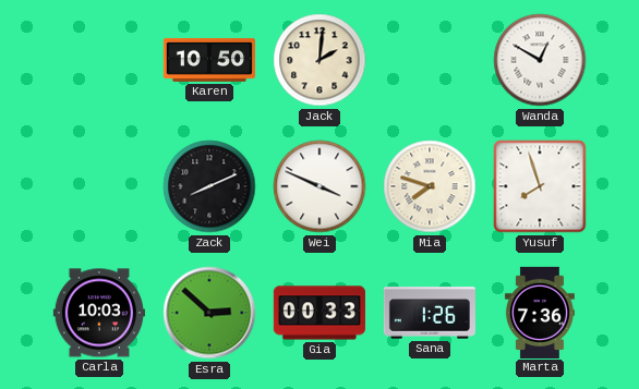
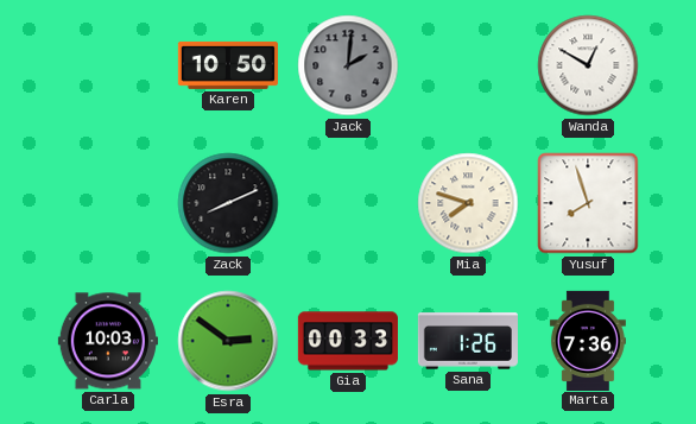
Jack dial: cream -> grey
Wei: 3:49 -> none
Esra: 2:52 -> 2:51
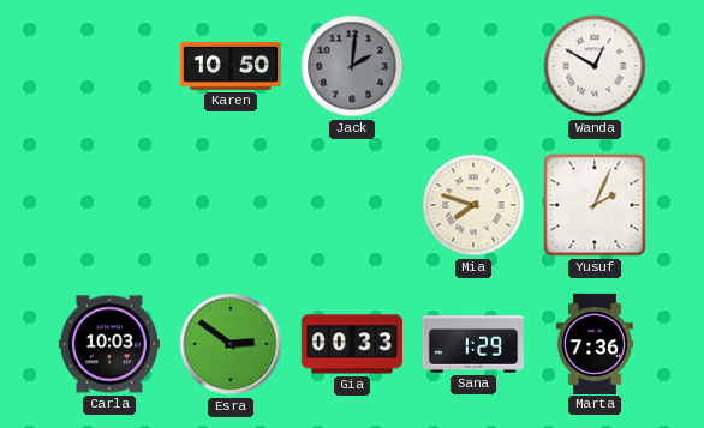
Zack: 8:11 -> none
Yusuf: 7:57 -> 2:04
Sana: 1:26 -> 1:29
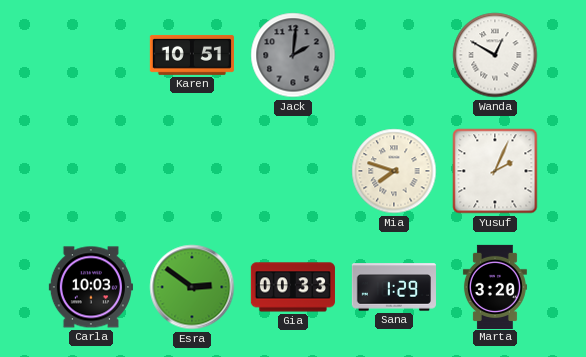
Karen: 10:50 -> 10:51
Marta: 7:36 -> 3:20
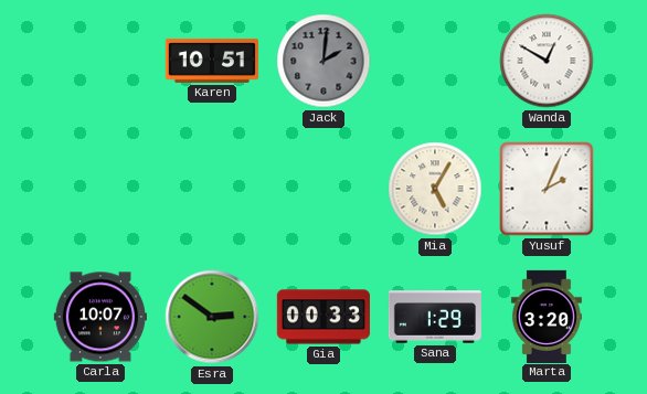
Mia: 7:48 -> 5:05
Carla: 10:03 -> 10:07
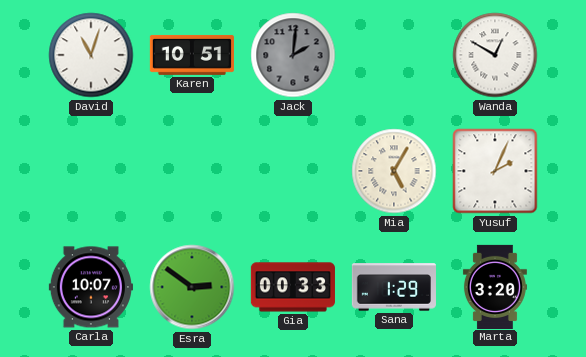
David: none -> 11:03
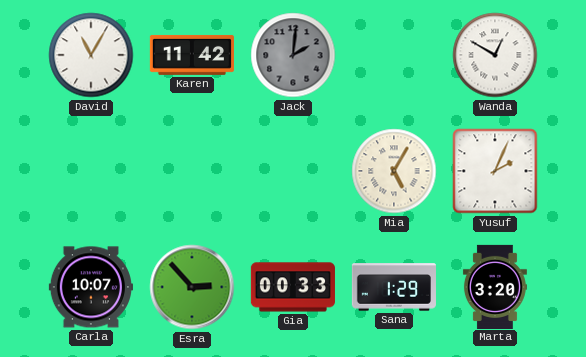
David: 11:03 -> 11:05
Karen: 10:51 -> 11:42
Esra: 2:51 -> 2:53
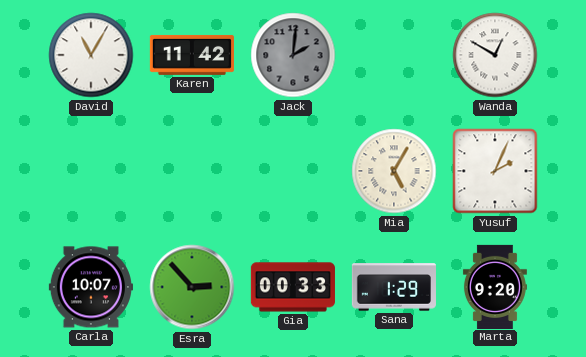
Marta: 3:20 -> 9:20
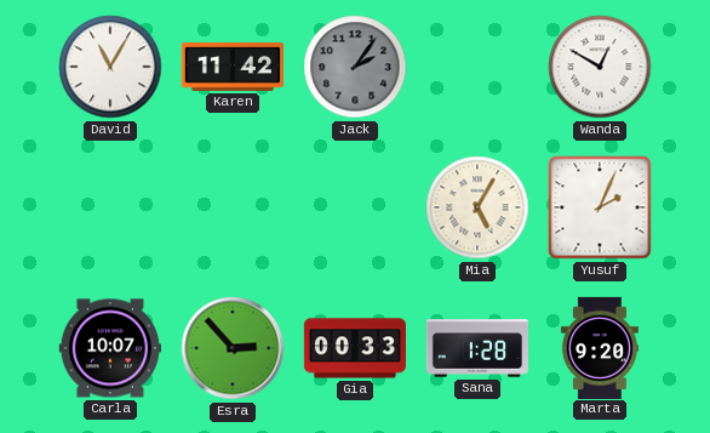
Jack: 2:01 -> 2:06
Sana: 1:29 -> 1:28
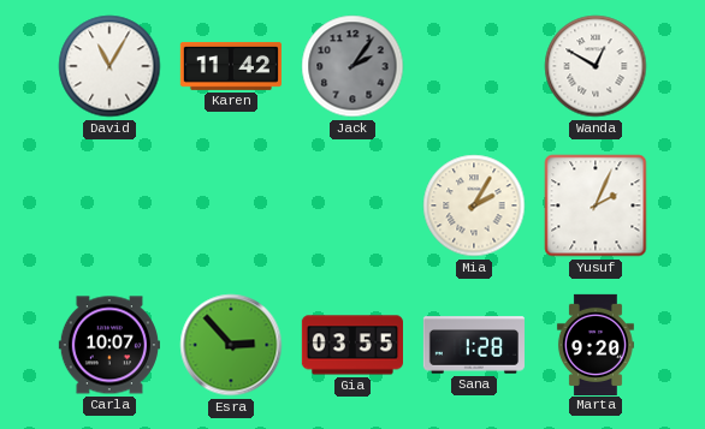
Mia: 5:05 -> 2:05
Gia: 00:33 -> 03:55
